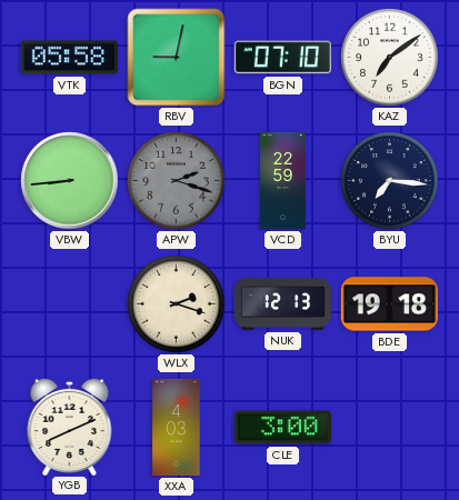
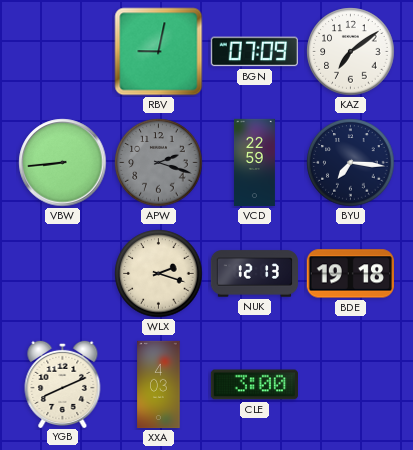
VTK: 05:58 -> none
BGN: 07:10 -> 07:09
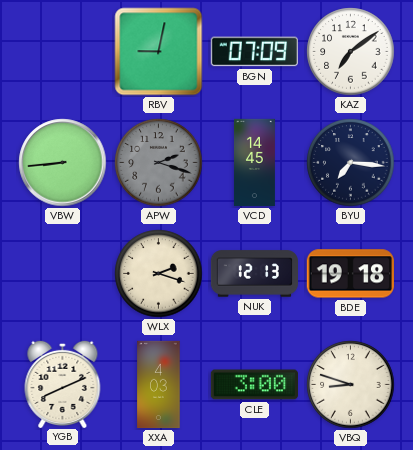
VCD: 22:59 -> 14:45
VBQ: none -> 8:48
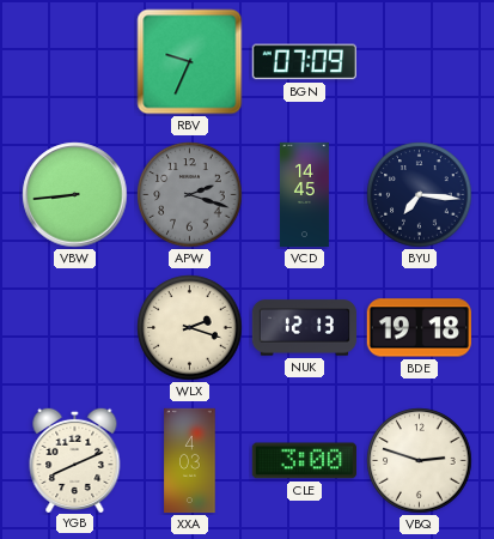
RBV: 9:02 -> 9:34
KAZ: 7:09 -> none
VBQ: 8:48 -> 2:48
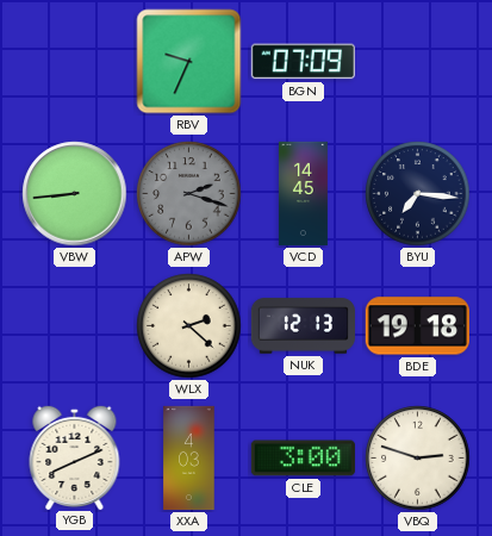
WLX: 2:18 -> 2:22
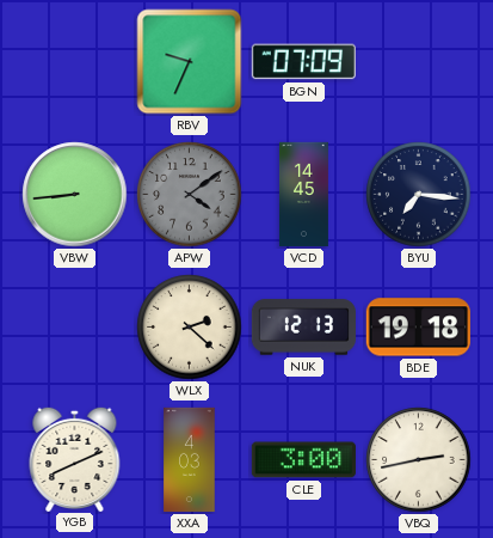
APW: 2:18 -> 4:09
VBQ: 2:48 -> 2:43
